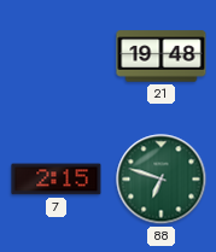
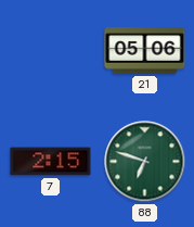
21: 19:48 -> 05:06
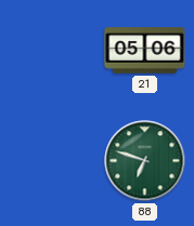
7: 2:15 -> none
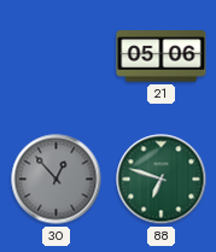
30: none -> 12:53
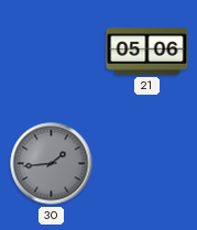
30: 12:53 -> 1:44
88: 6:48 -> none
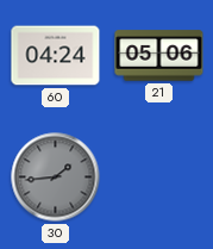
60: none -> 04:24
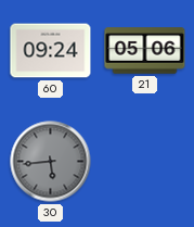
60: 04:24 -> 09:24
30: 1:44 -> 5:44
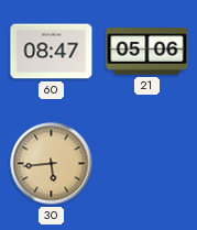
60: 09:24 -> 08:47
30 dial: grey -> champagne
